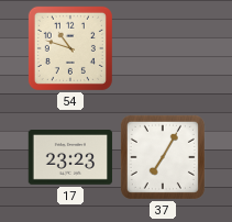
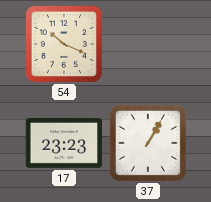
54: 10:48 -> 10:19
37: 7:05 -> 1:05
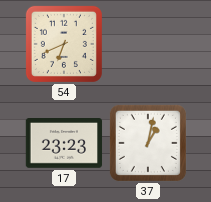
54: 10:19 -> 6:41
37: 1:05 -> 1:02
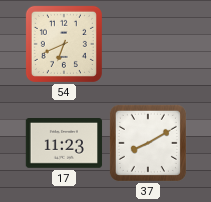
17: 23:23 -> 11:23
37: 1:02 -> 8:10
